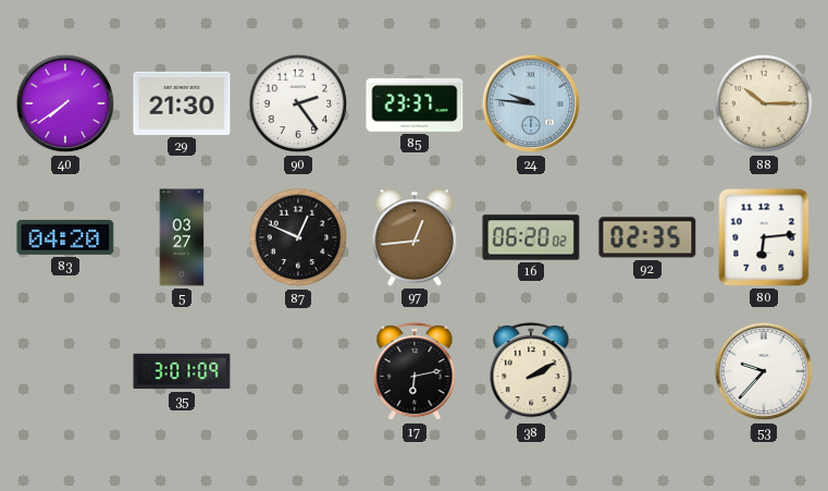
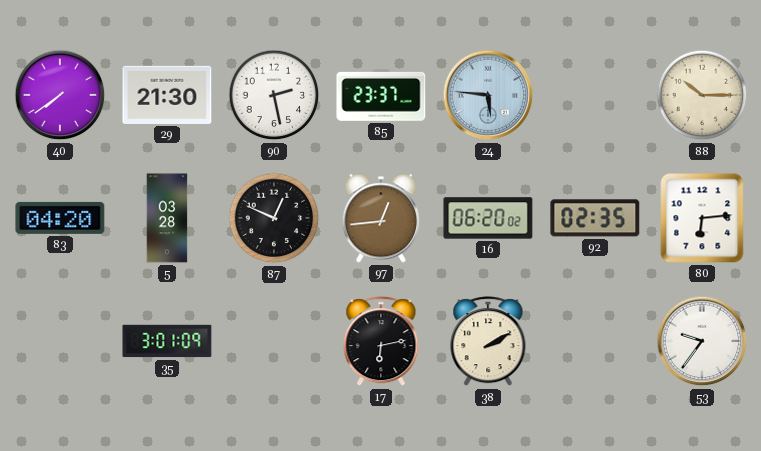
90: 2:24 -> 2:28
24: 9:46 -> 5:46
5: 03:27 -> 03:28
53: 9:37 -> 9:36
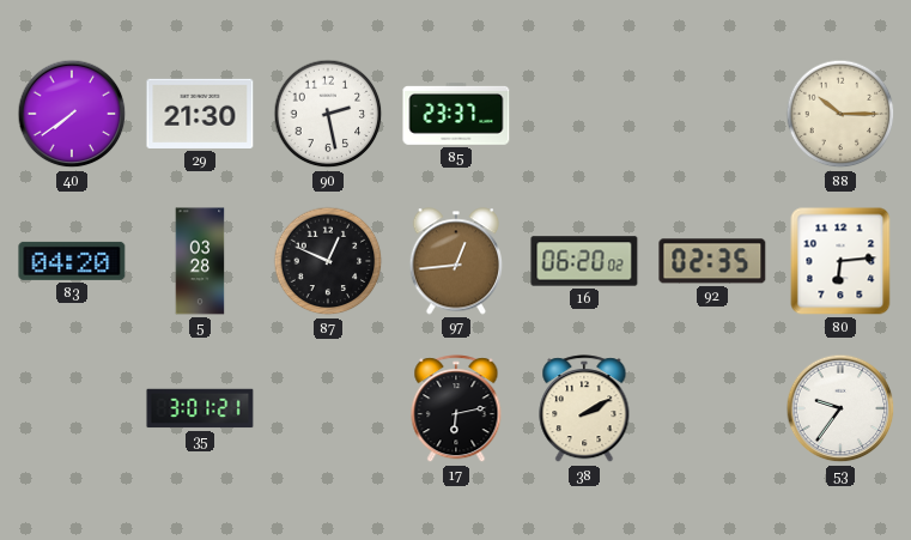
24: 5:46 -> none
35: 3:01:09 -> 3:01:21
